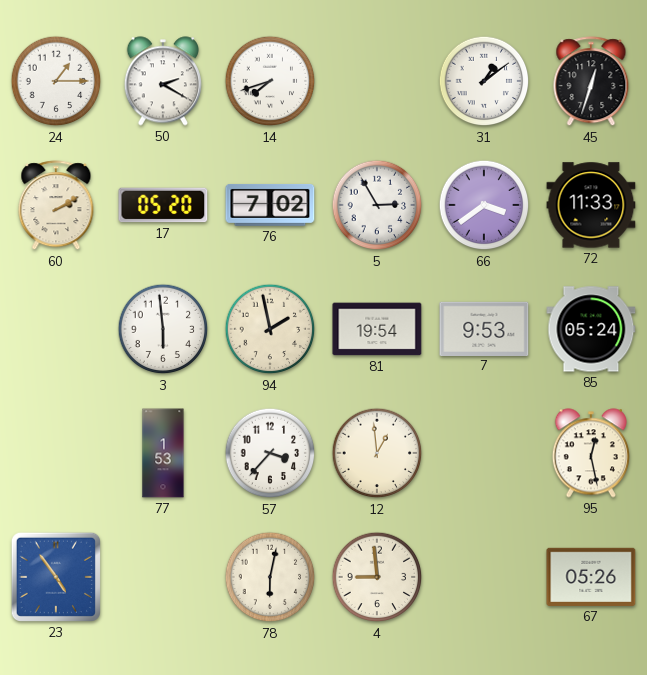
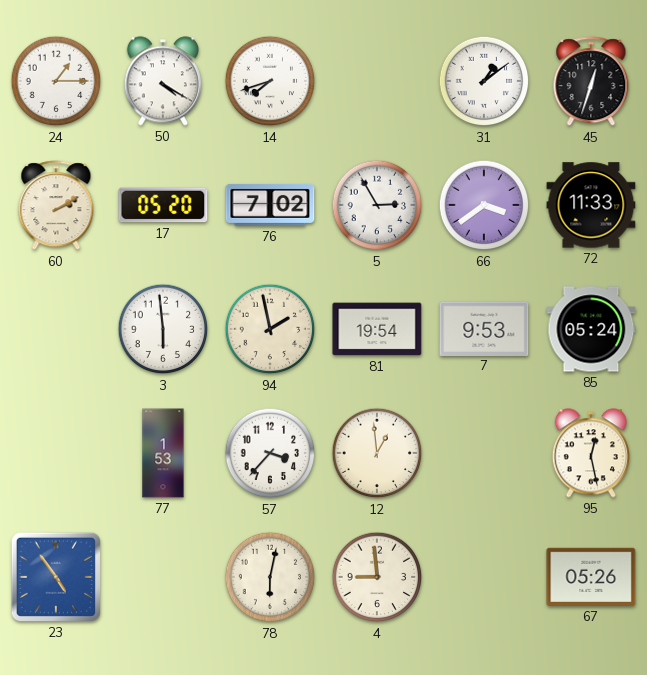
50: 2:20 -> 4:20
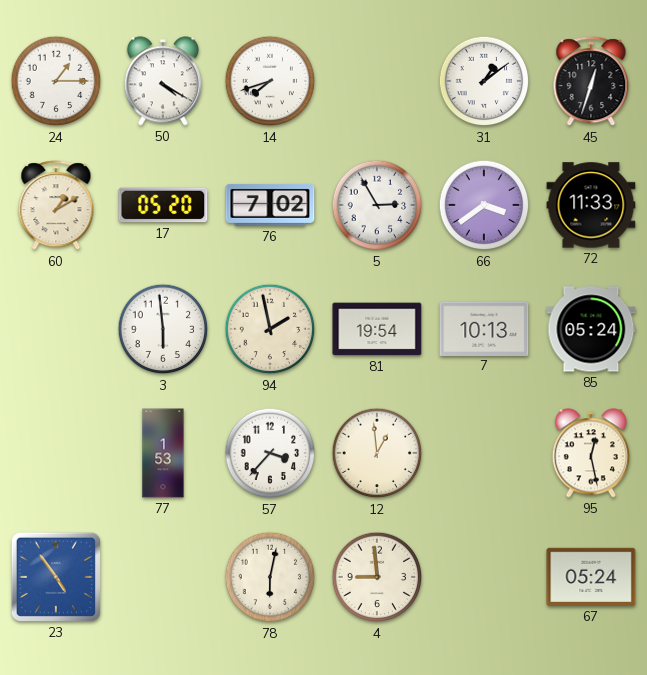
60: 2:10 -> 1:10
7: 9:53 -> 10:13
67: 05:26 -> 05:24
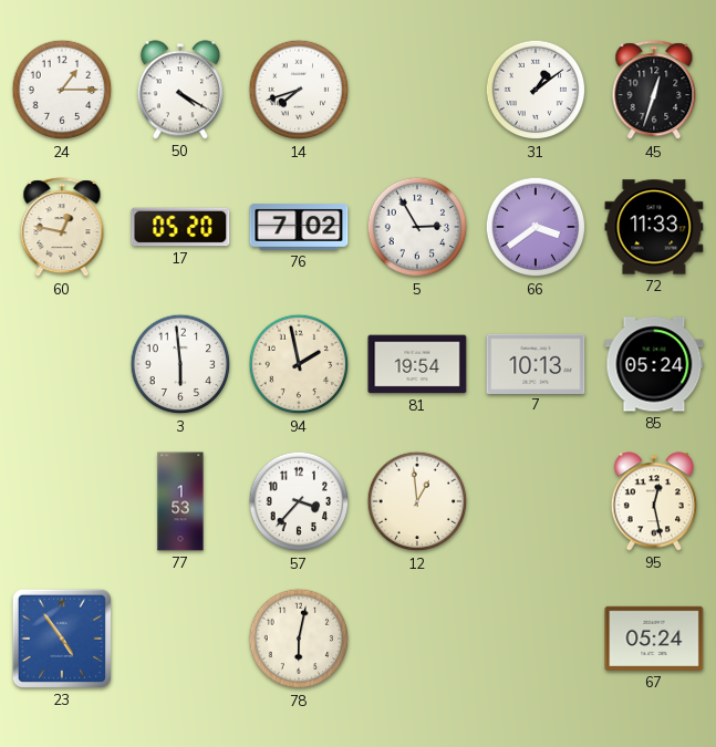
60: 1:10 -> 12:47
4: 8:59 -> none
